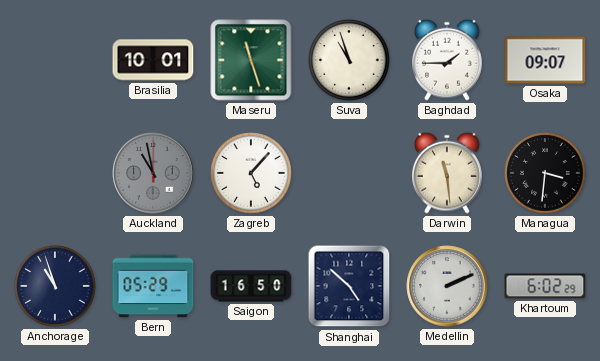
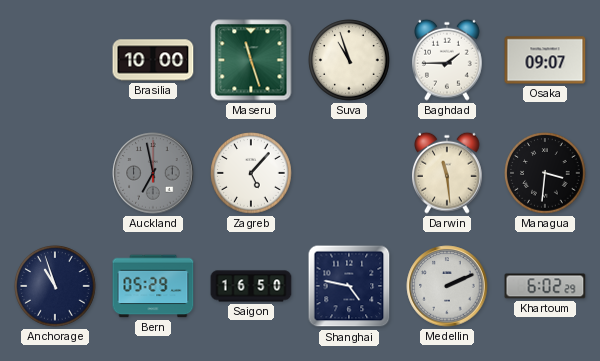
Brasilia: 10:01 -> 10:00
Auckland: 10:58 -> 6:58
Shanghai: 4:52 -> 4:47
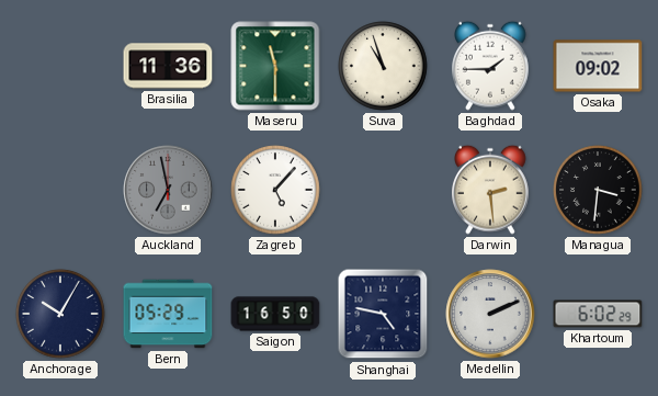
Brasilia: 10:00 -> 11:36
Maseru: 11:27 -> 11:30
Osaka: 09:07 -> 09:02
Darwin: 11:29 -> 2:29
Anchorage: 10:57 -> 10:05
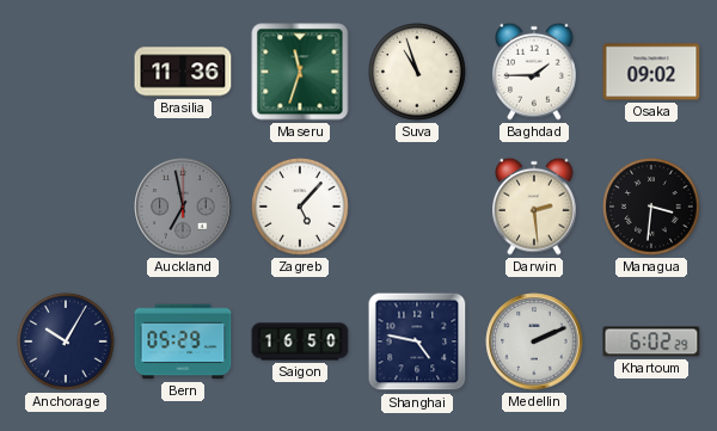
Maseru: 11:30 -> 11:33
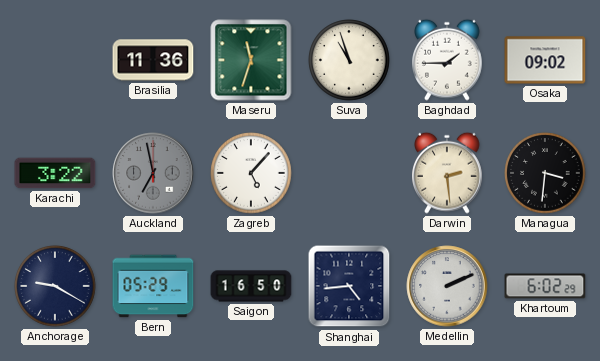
Karachi: none -> 3:22
Anchorage: 10:05 -> 9:20
Shanghai: 4:47 -> 4:44
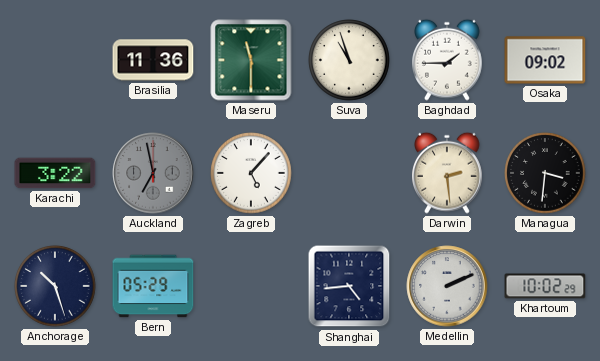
Maseru: 11:33 -> 11:30
Anchorage: 9:20 -> 10:27
Saigon: 16:50 -> none
Khartoum: 6:02 -> 10:02
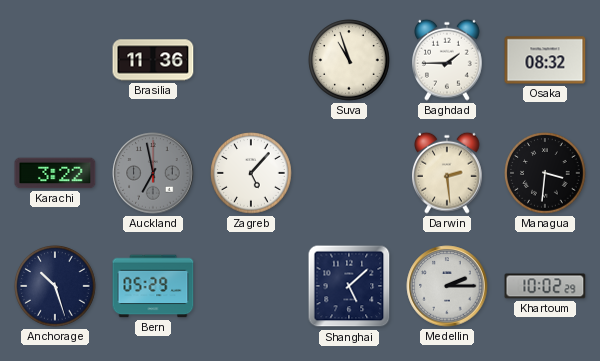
Maseru: 11:30 -> none
Osaka: 09:02 -> 08:32
Shanghai: 4:44 -> 5:08
Medellin: 2:11 -> 2:15
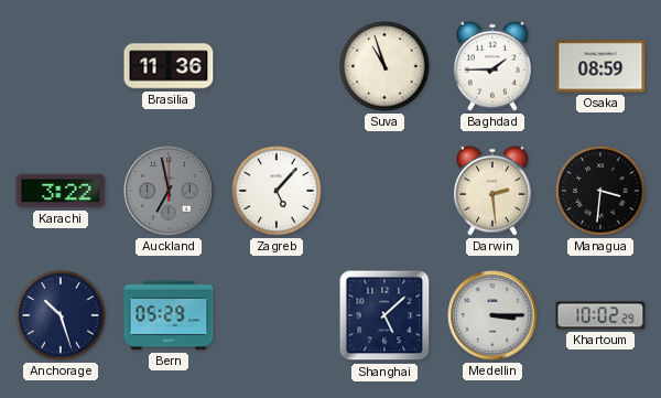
Osaka: 08:32 -> 08:59
Medellin: 2:15 -> 3:15
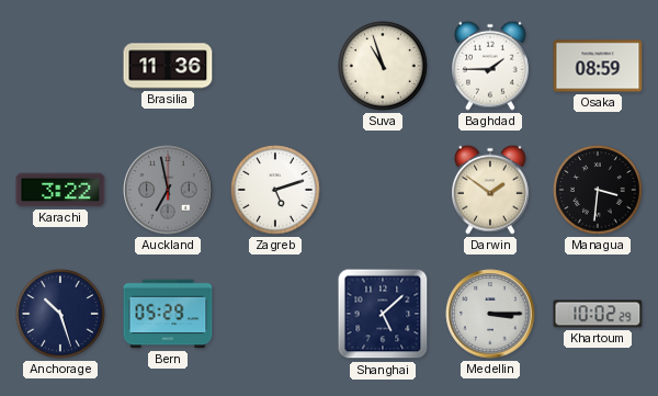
Zagreb: 5:07 -> 5:12
Darwin: 2:29 -> 1:51
